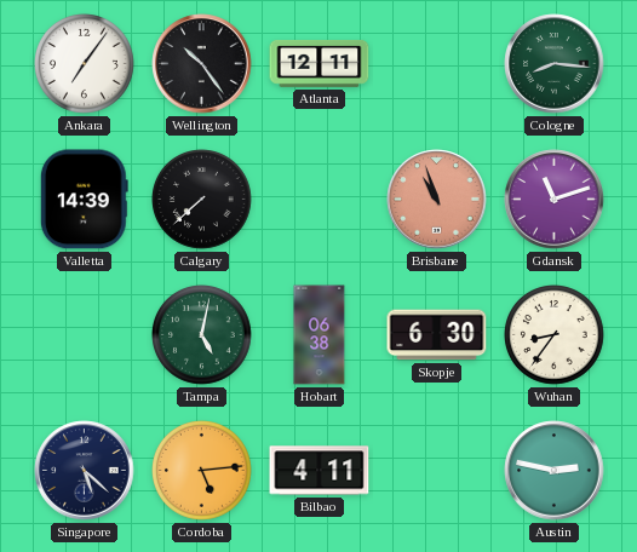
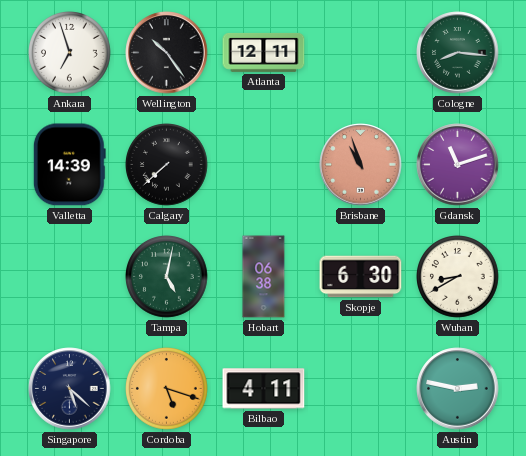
Ankara: 7:06 -> 6:57
Wuhan: 8:36 -> 8:40
Cordoba: 5:14 -> 5:18
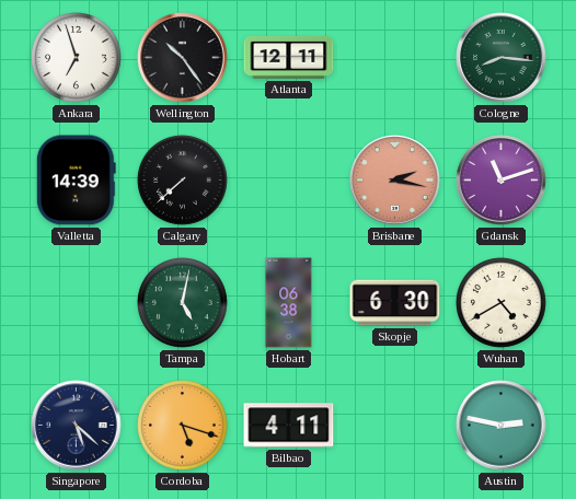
Brisbane: 10:57 -> 2:17
Wuhan: 8:40 -> 4:40
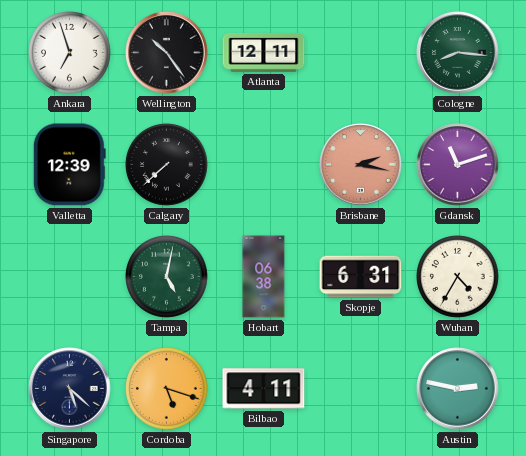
Valletta: 14:39 -> 12:39
Skopje: 6:30 -> 6:31
Wuhan: 4:40 -> 4:35
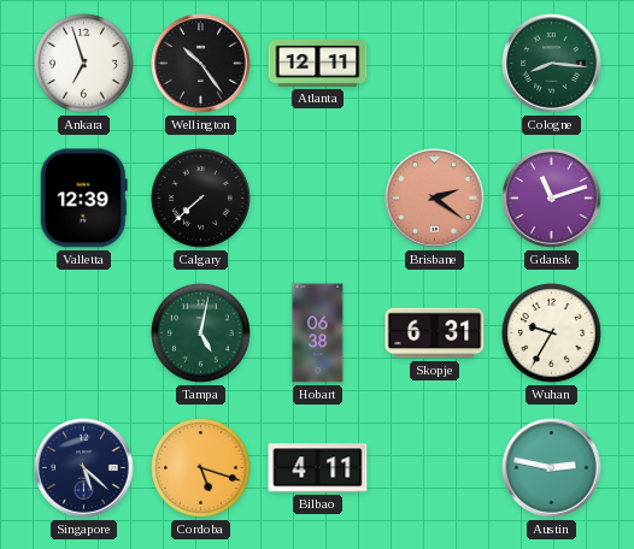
Brisbane: 2:17 -> 2:21
Wuhan: 4:35 -> 9:35
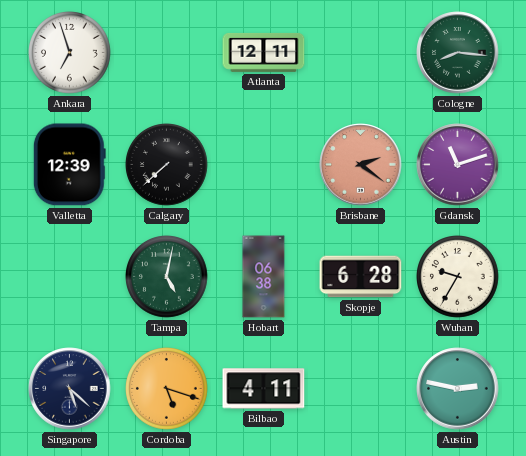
Wellington: 10:24 -> none
Skopje: 6:31 -> 6:28
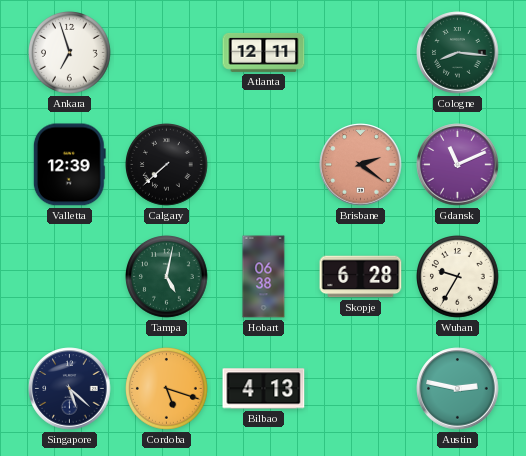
Gdansk: 11:12 -> 11:11
Bilbao: 4:11 -> 4:13
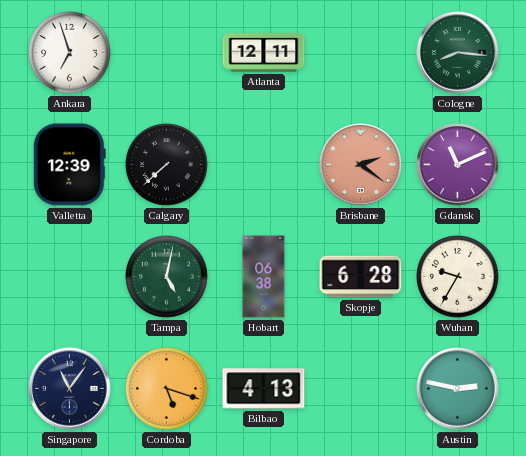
Singapore: 5:22 -> 11:06
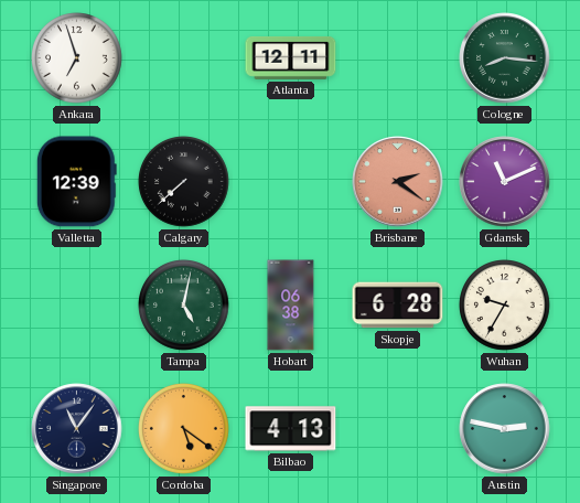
Cordoba: 5:18 -> 5:21
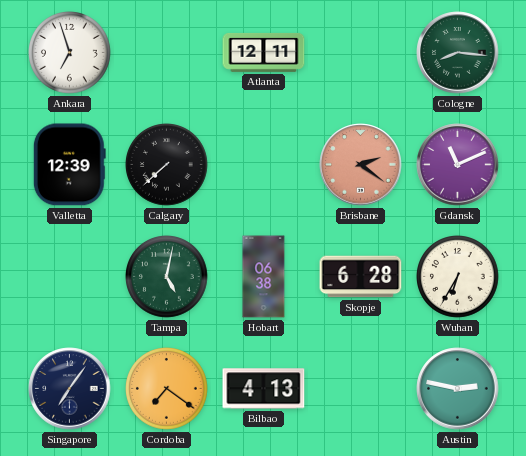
Wuhan: 9:35 -> 6:35
Singapore: 11:06 -> 7:06
Cordoba: 5:21 -> 7:21
